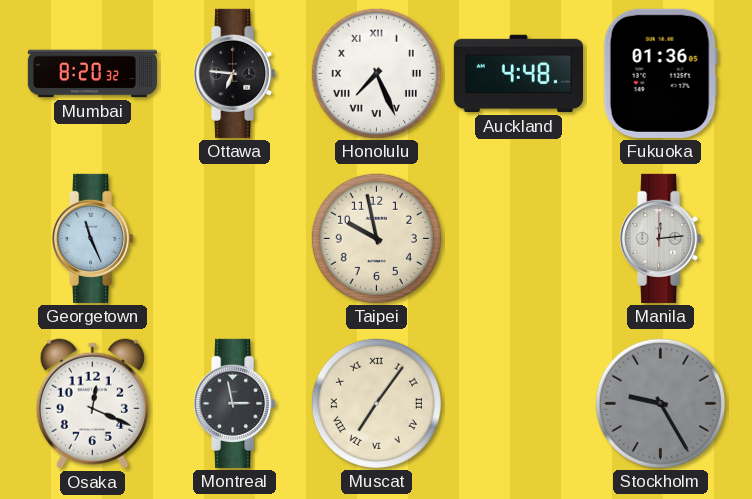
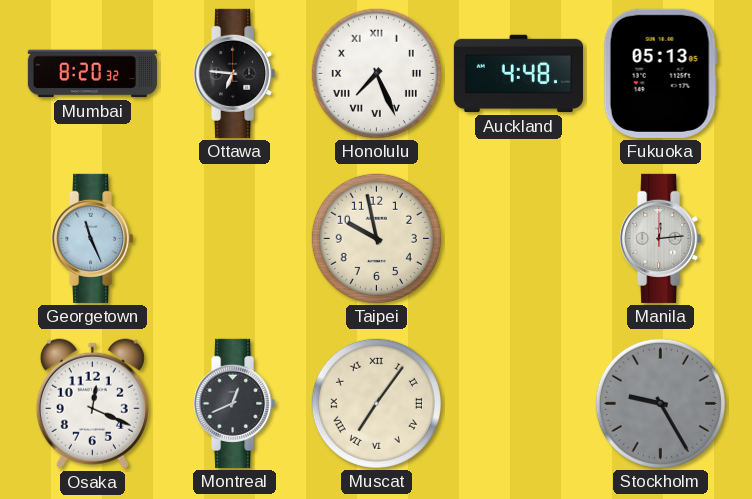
Fukuoka: 01:36 -> 05:13
Montreal: 2:58 -> 12:41
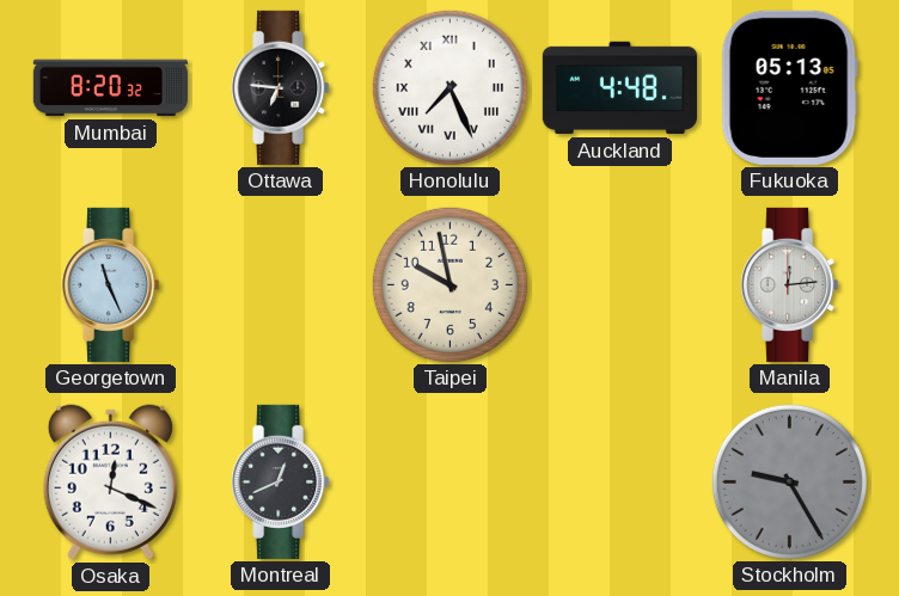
Muscat: 7:06 -> none
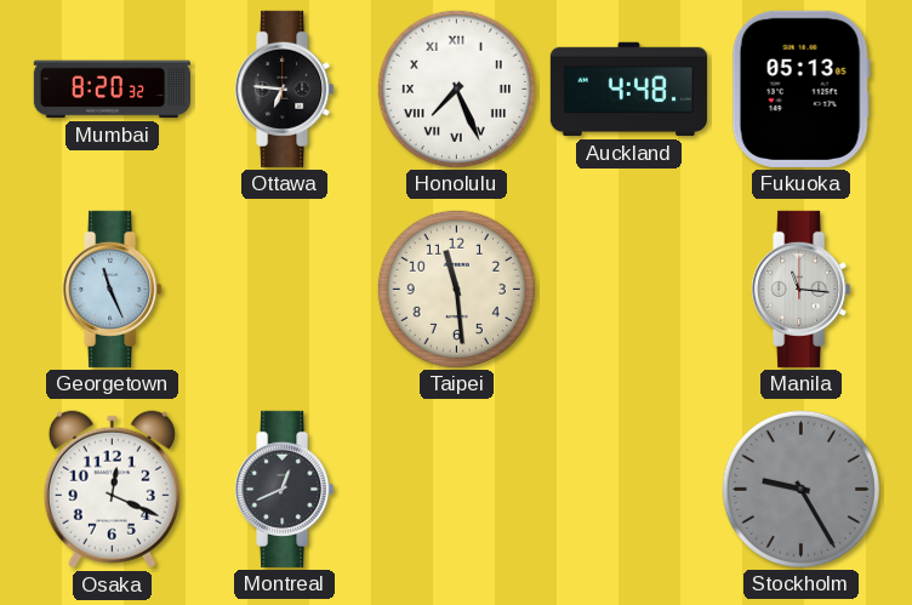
Taipei: 9:58 -> 11:29
Manila: 12:14 -> 11:16
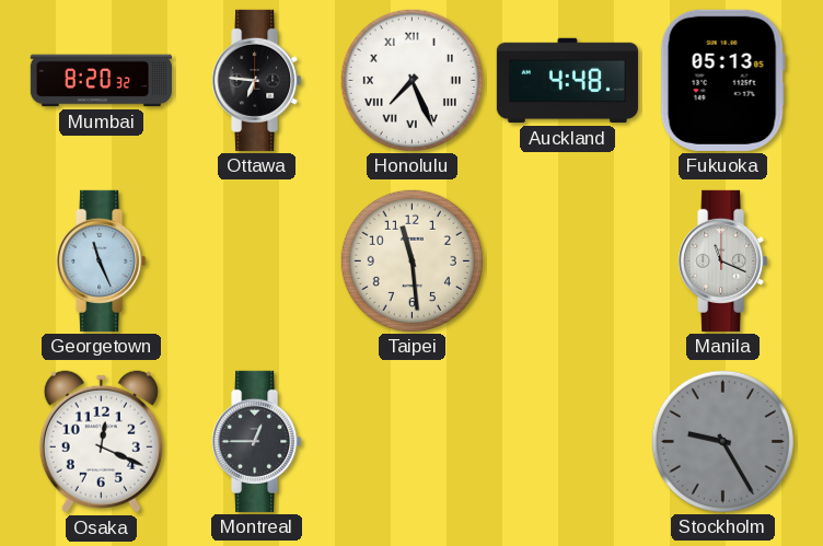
Manila: 11:16 -> 11:19
Montreal: 12:41 -> 12:45
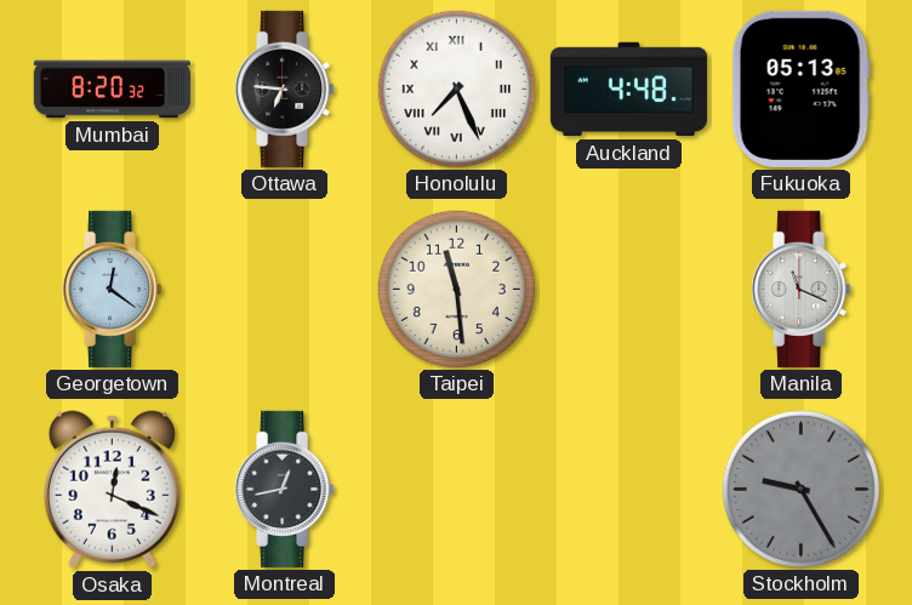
Georgetown: 11:26 -> 12:21
Montreal: 12:45 -> 12:43
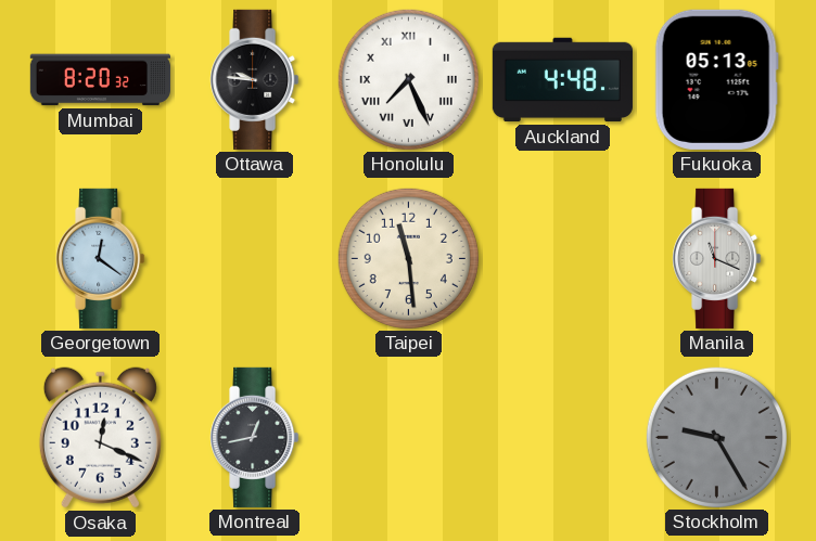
Ottawa: 6:46 -> 9:46
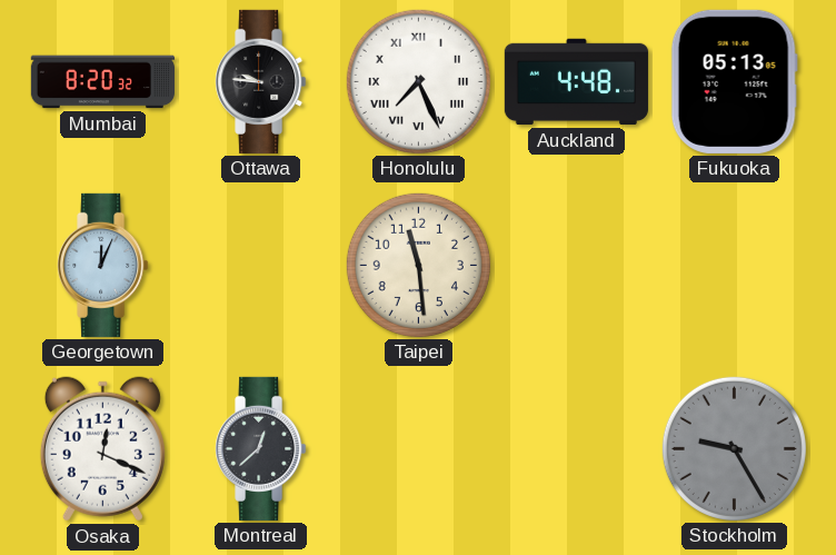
Georgetown: 12:21 -> 12:04
Manila: 11:19 -> none
Montreal: 12:43 -> 12:38
